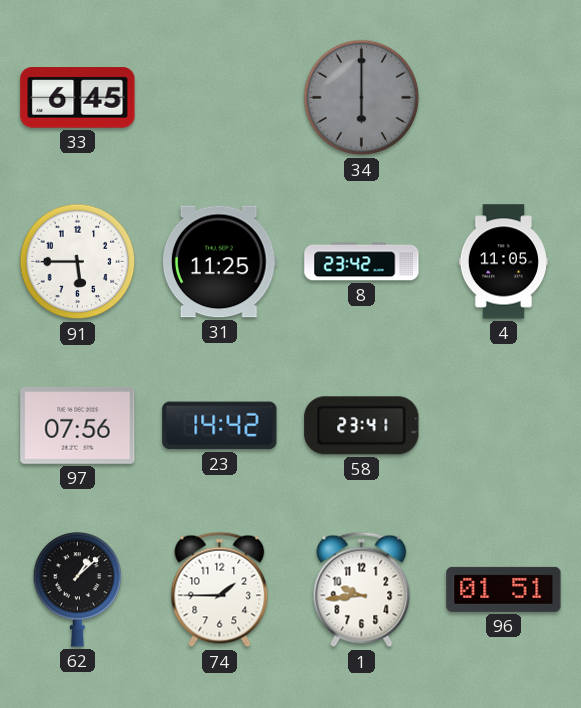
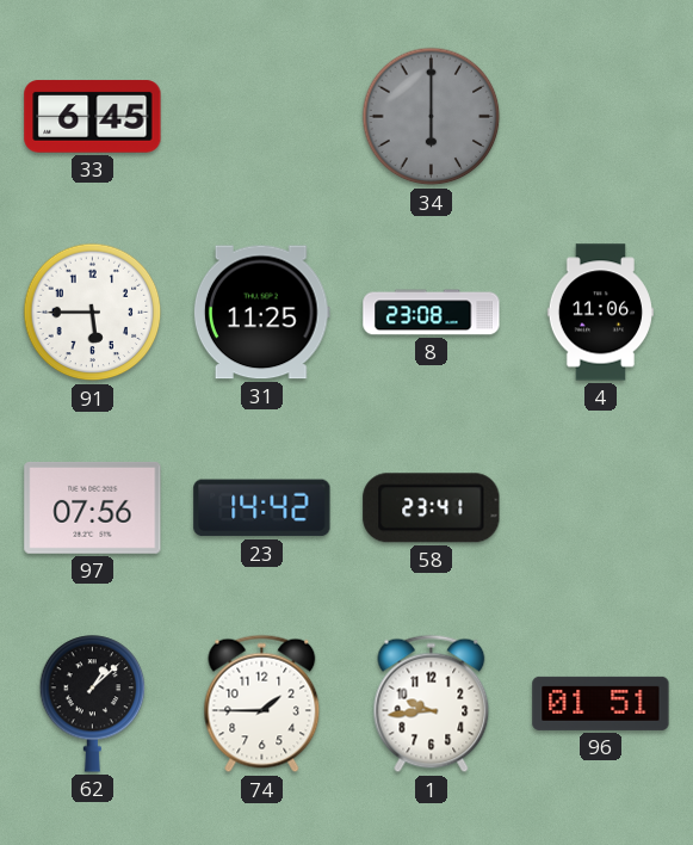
8: 23:42 -> 23:08
4: 11:05 -> 11:06
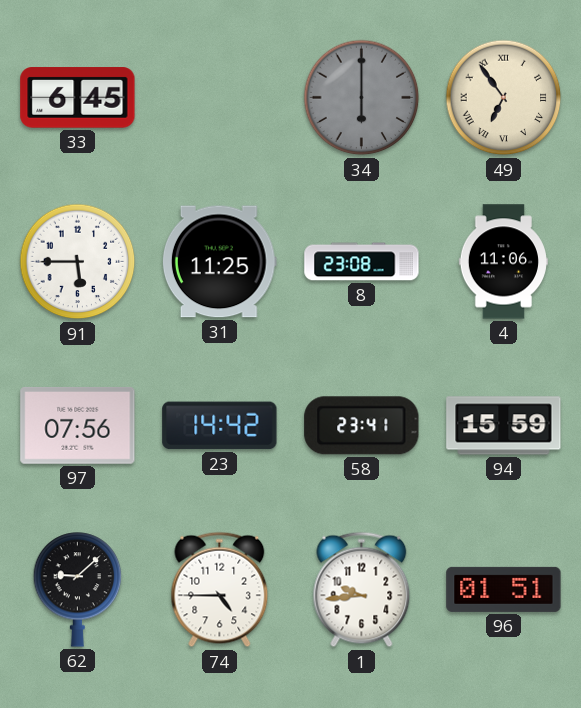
49: none -> 6:54
94: none -> 15:59
62: 1:08 -> 9:08
74: 1:45 -> 4:45
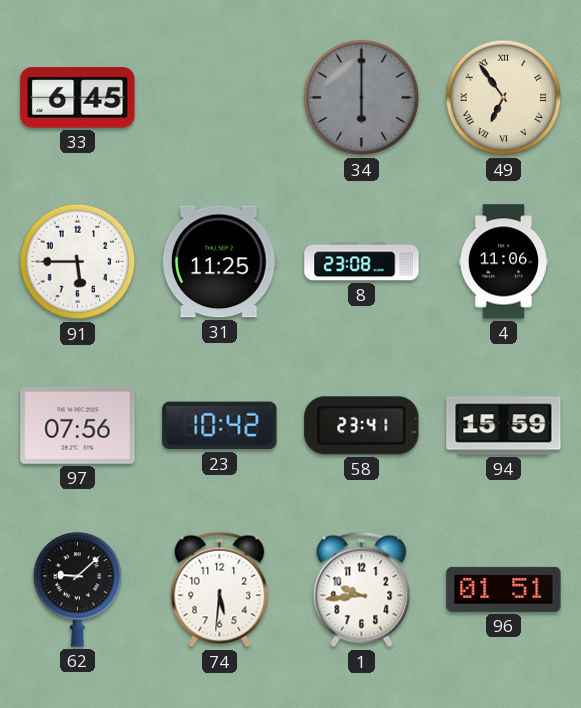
23: 14:42 -> 10:42
74: 4:45 -> 5:31
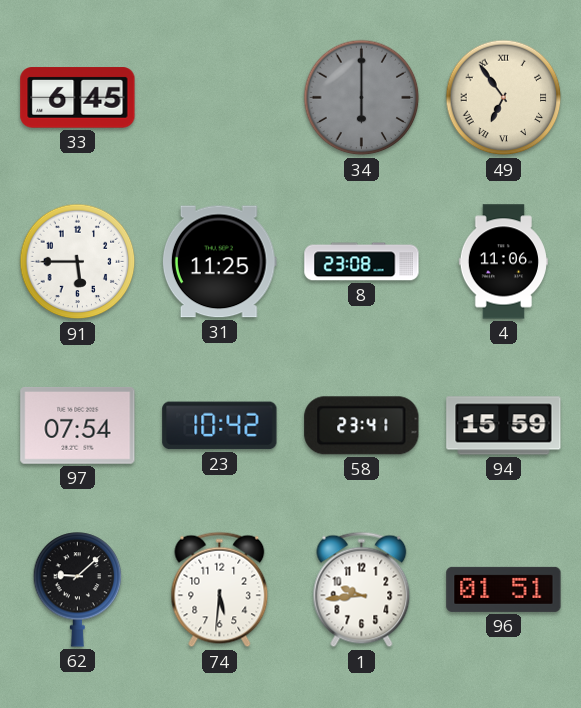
97: 07:56 -> 07:54
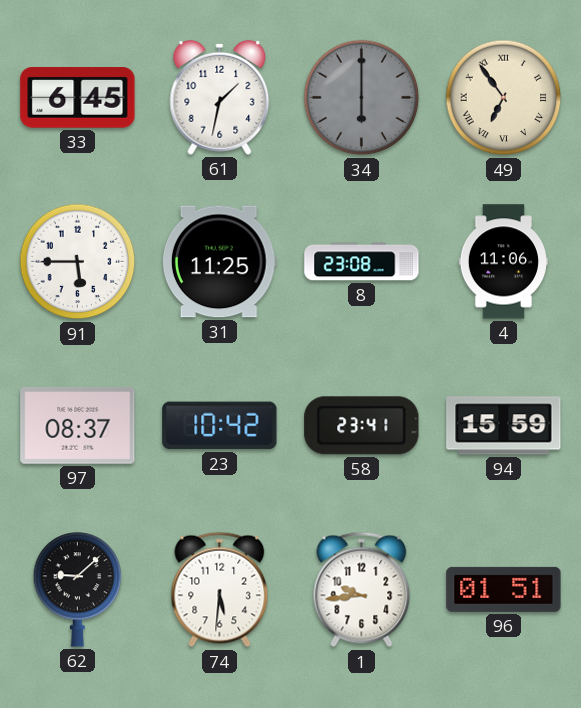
61: none -> 1:32
97: 07:54 -> 08:37
